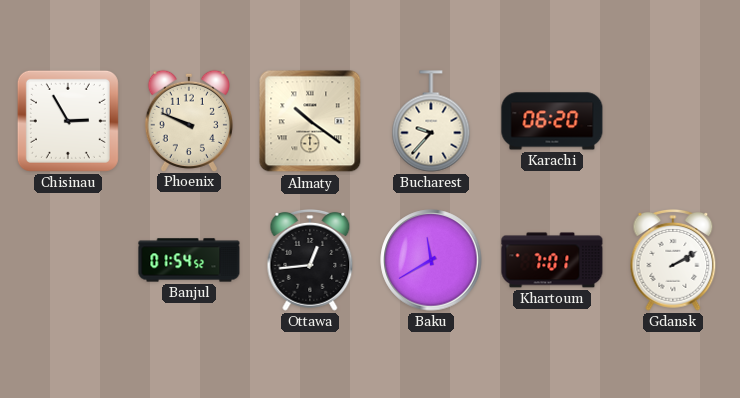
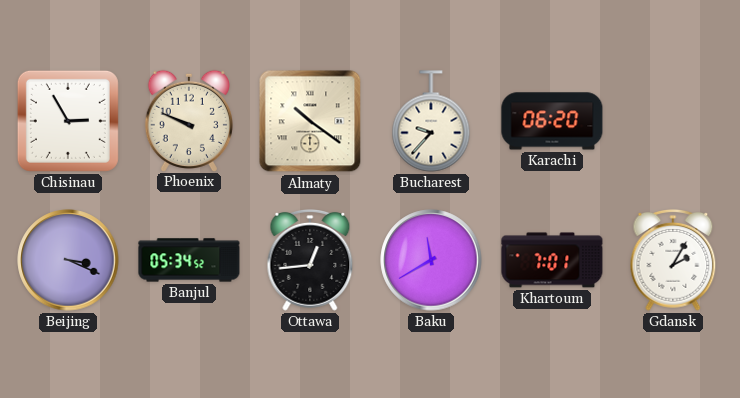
Beijing: none -> 3:19
Banjul: 01:54 -> 05:34
Gdansk: 2:10 -> 2:05
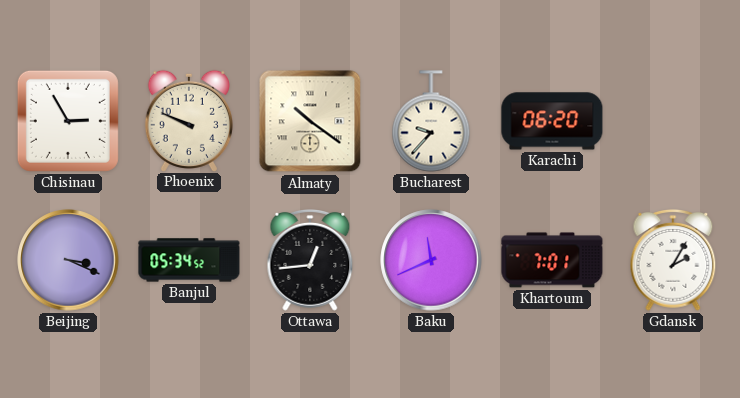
Baku: 11:40 -> 11:41
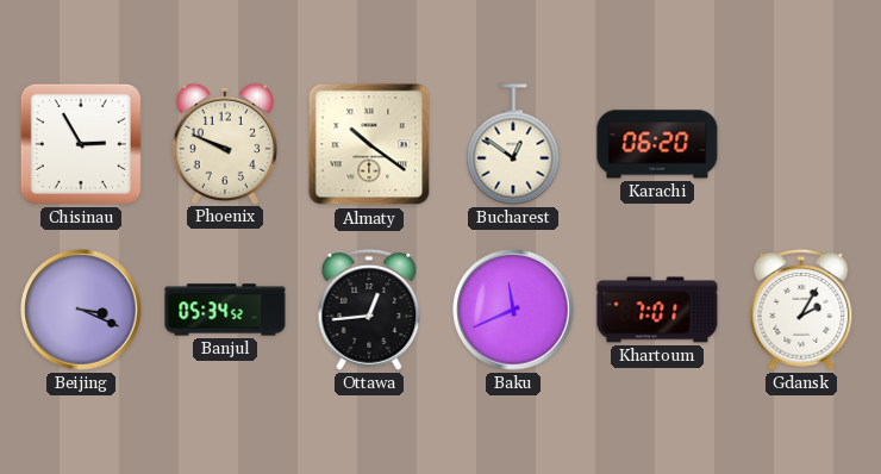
Bucharest: 9:37 -> 12:51
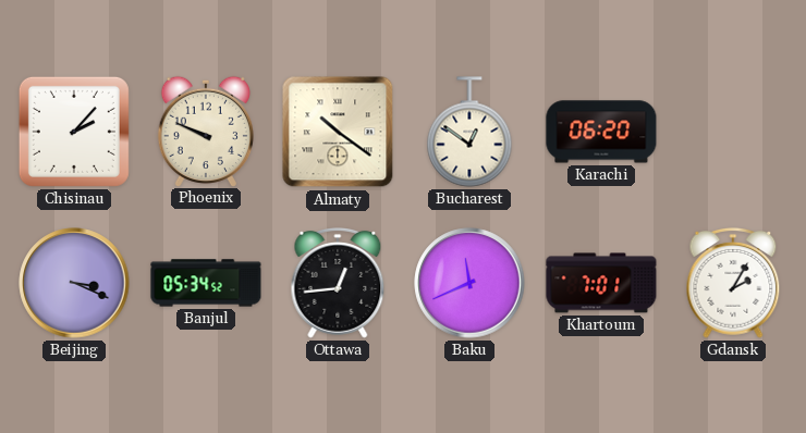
Chisinau: 2:55 -> 2:07
